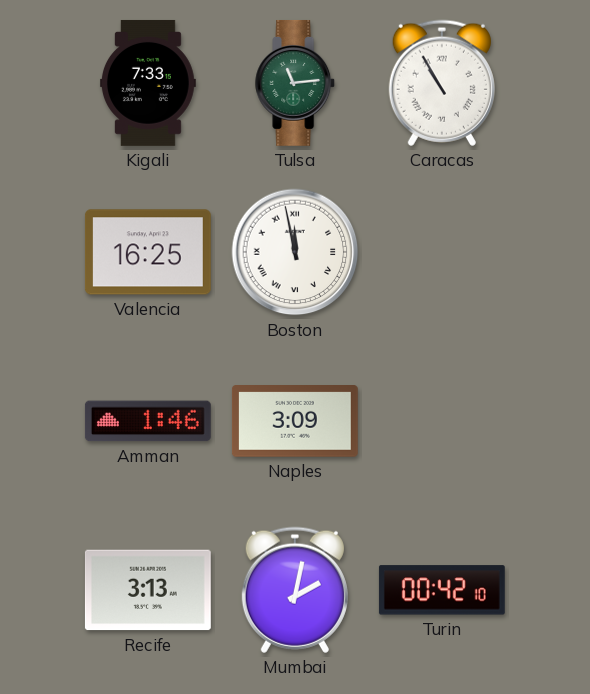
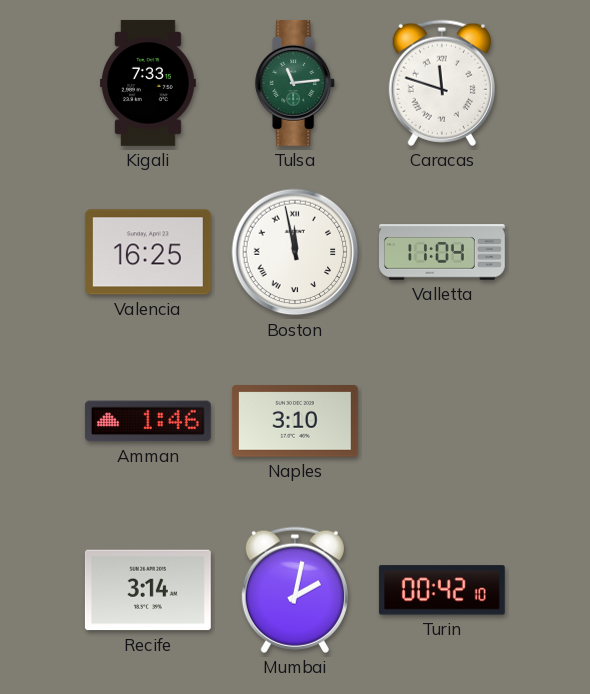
Caracas: 10:55 -> 11:48
Valletta: none -> 11:04
Naples: 3:09 -> 3:10
Recife: 3:13 -> 3:14
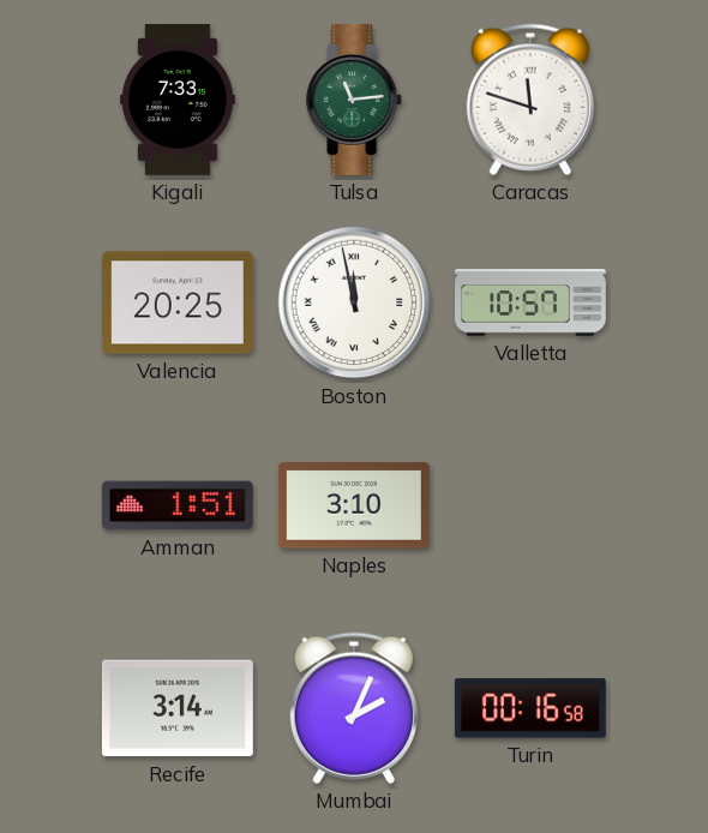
Valencia: 16:25 -> 20:25
Valletta: 11:04 -> 10:57
Amman: 1:46 -> 1:51
Mumbai: 2:02 -> 2:04
Turin: 00:42 -> 00:16
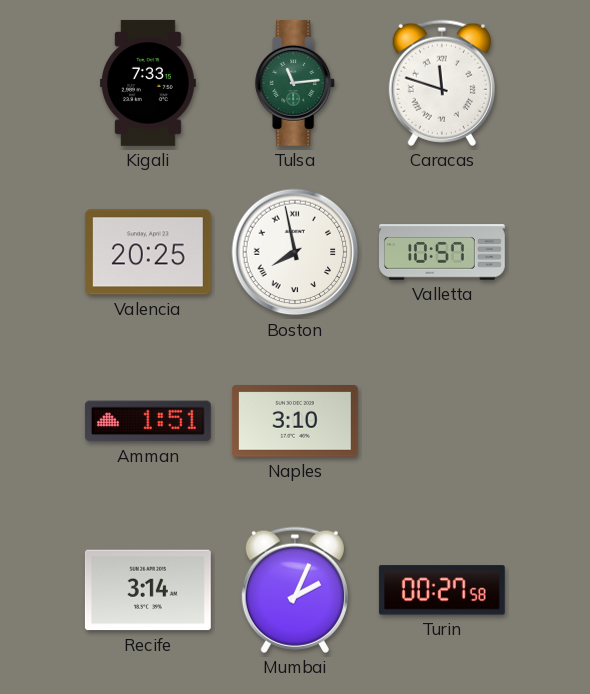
Boston: 11:58 -> 7:58
Turin: 00:16 -> 00:27
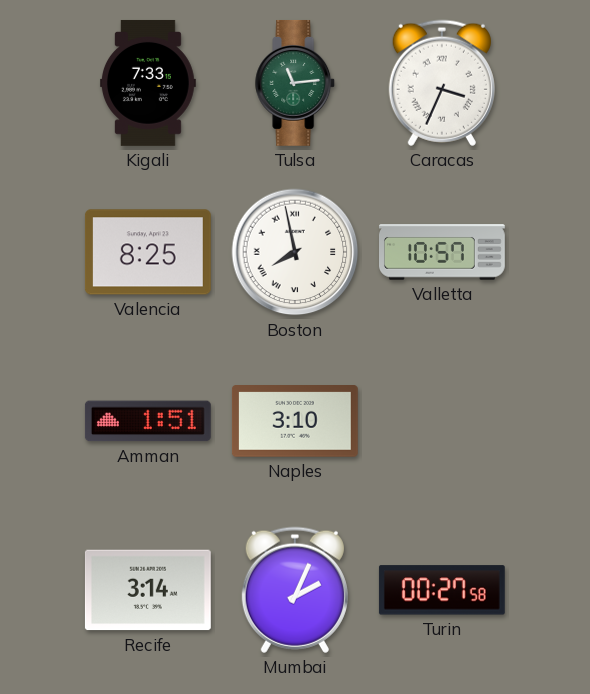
Caracas: 11:48 -> 3:34
Valencia: 20:25 -> 8:25
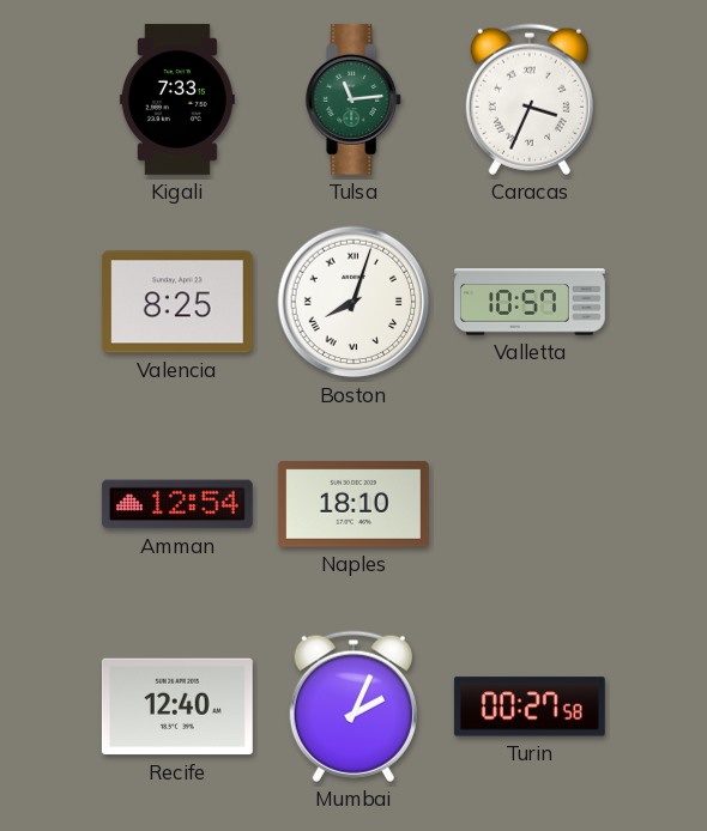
Boston: 7:58 -> 8:03
Amman: 1:51 -> 12:54
Naples: 3:10 -> 18:10
Recife: 3:14 -> 12:40
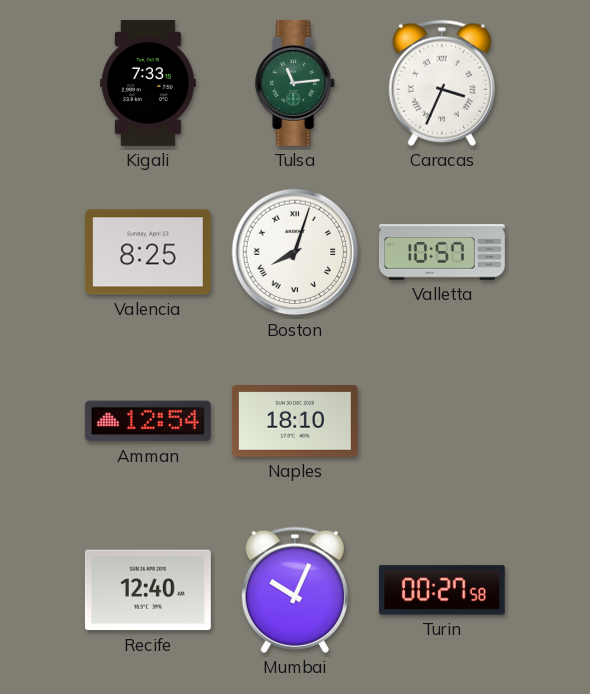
Mumbai: 2:04 -> 10:04
